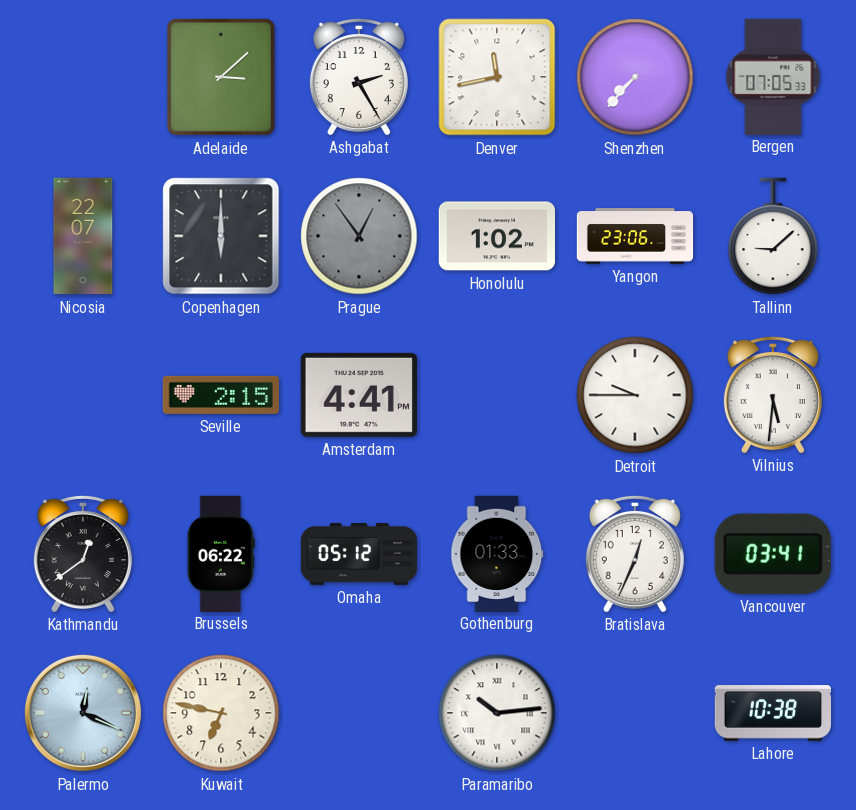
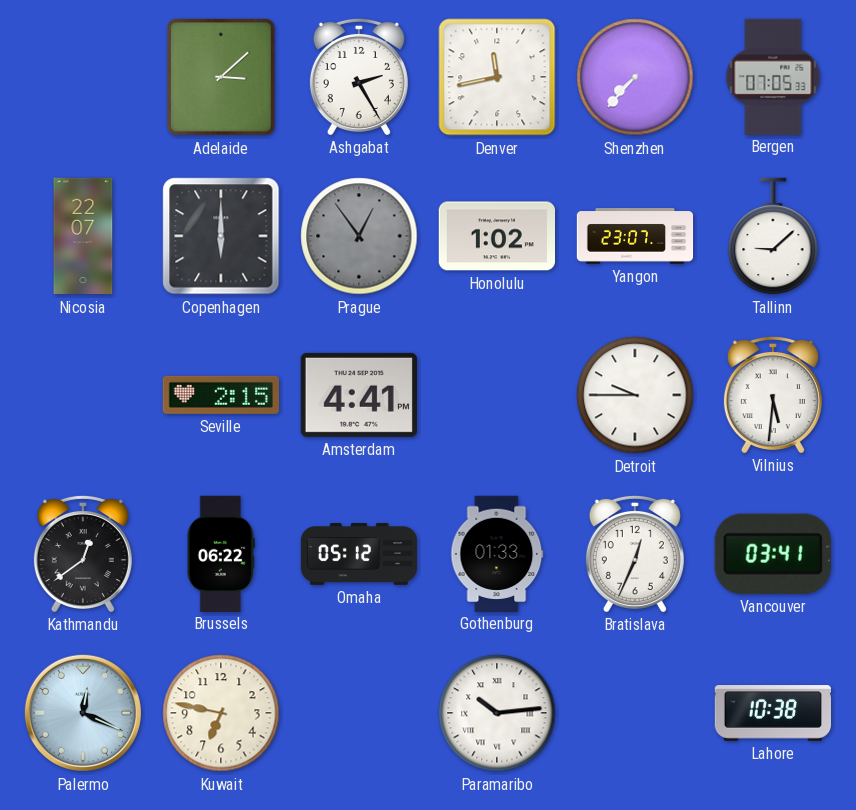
Yangon: 23:06 -> 23:07
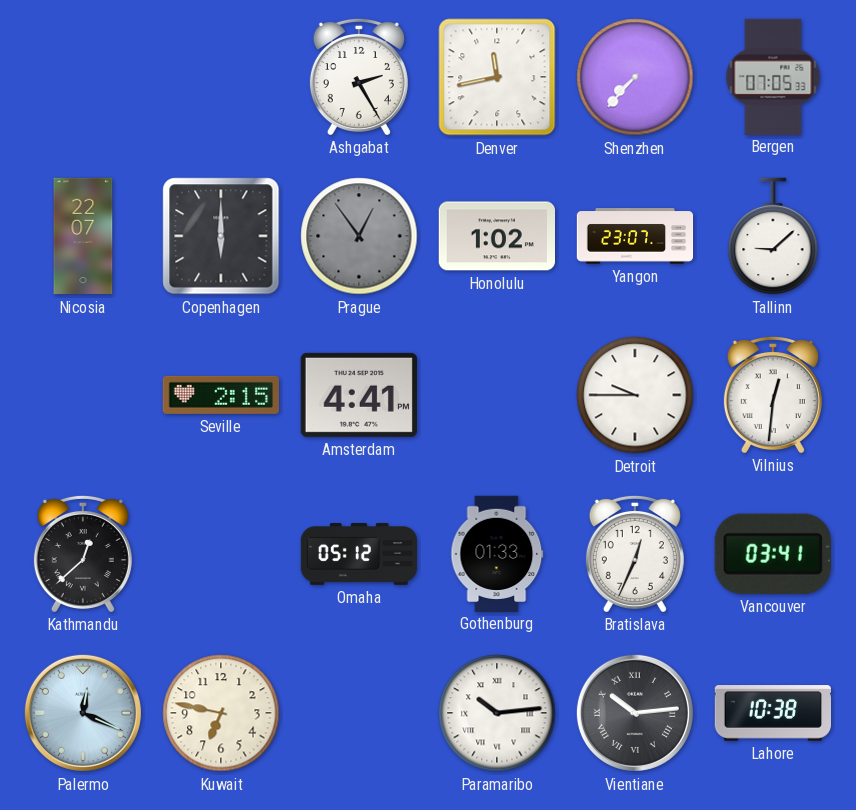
Adelaide: 3:08 -> none
Vilnius: 5:31 -> 12:31
Kathmandu: 12:39 -> 12:38
Brussels: 06:22 -> none
Vientiane: none -> 10:14
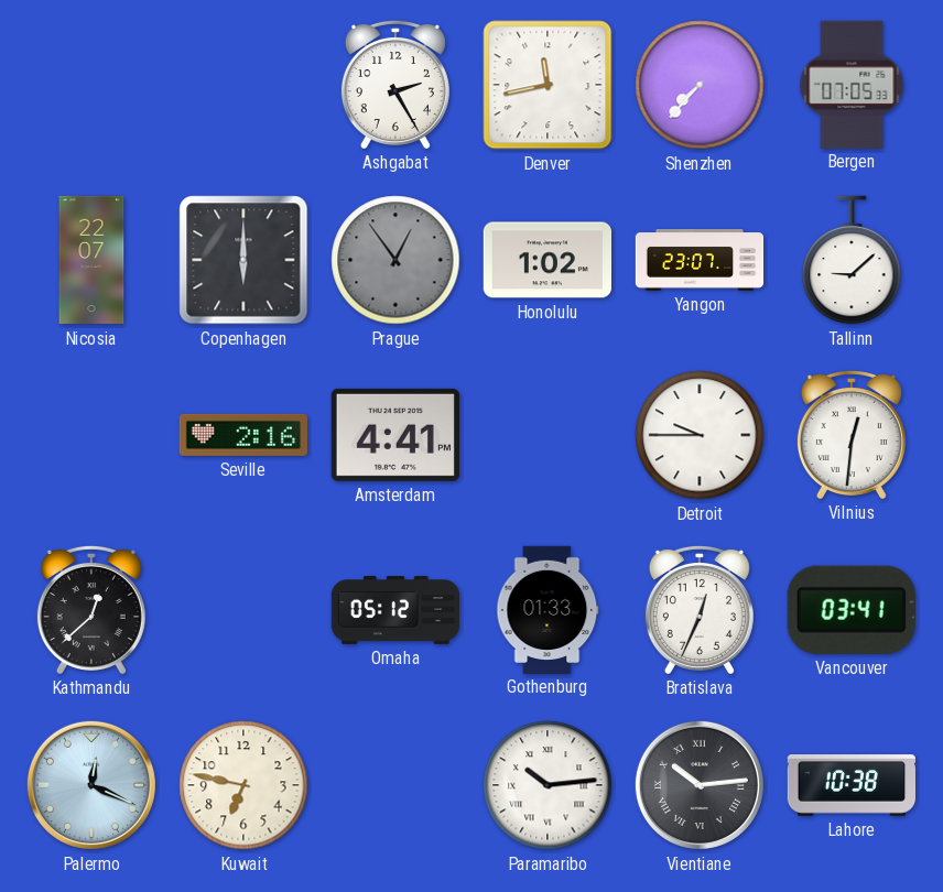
Seville: 2:15 -> 2:16
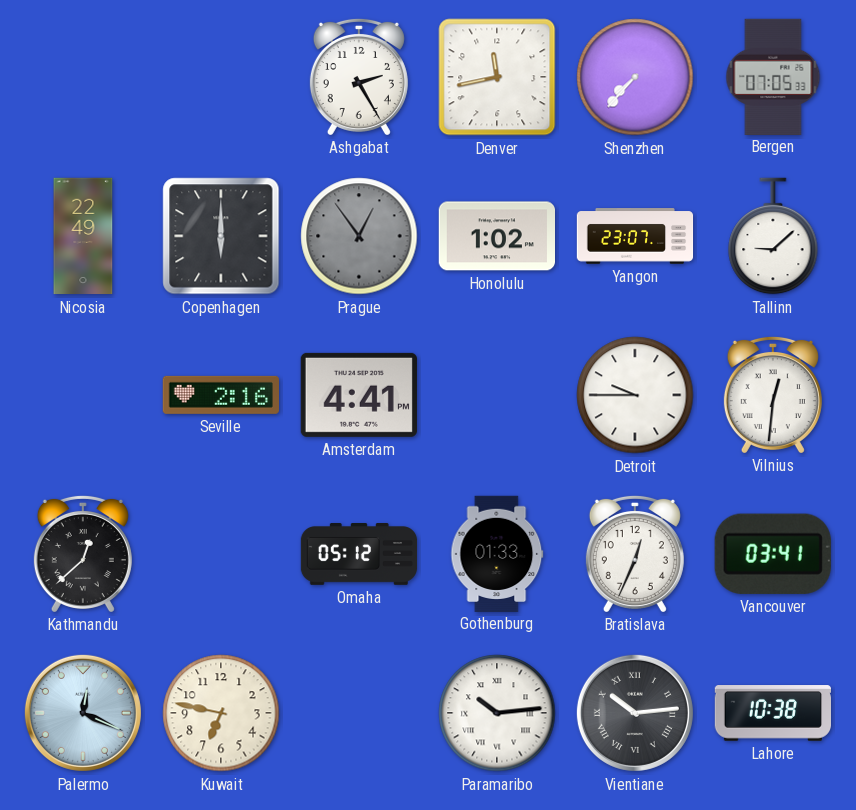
Nicosia: 22:07 -> 22:49
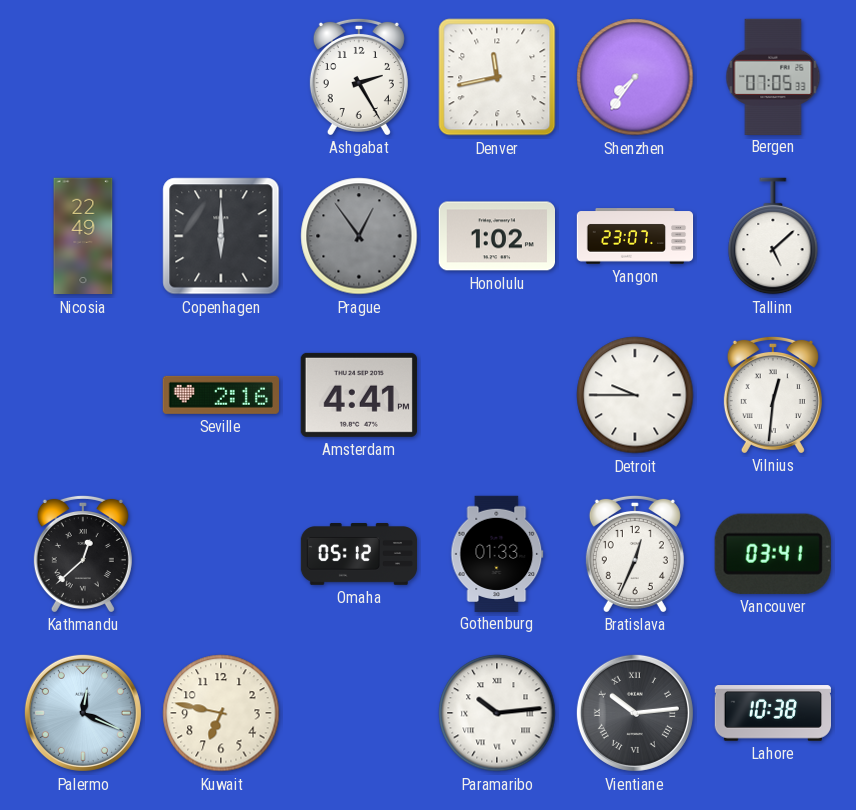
Shenzhen: 7:37 -> 7:36
Tallinn: 9:08 -> 5:08
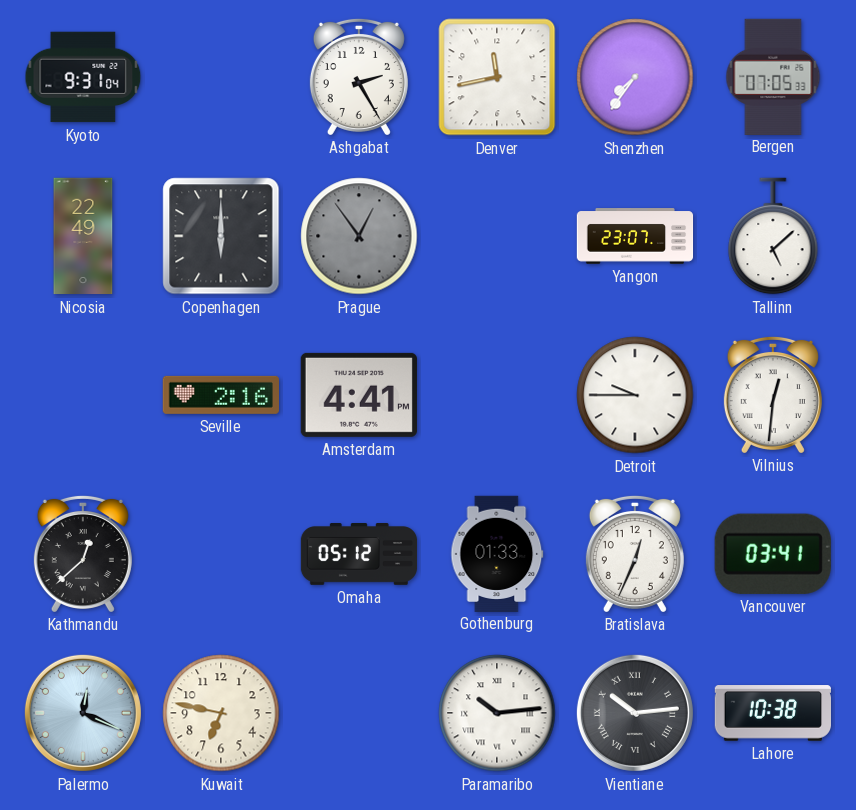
Kyoto: none -> 9:31
Honolulu: 1:02 -> none
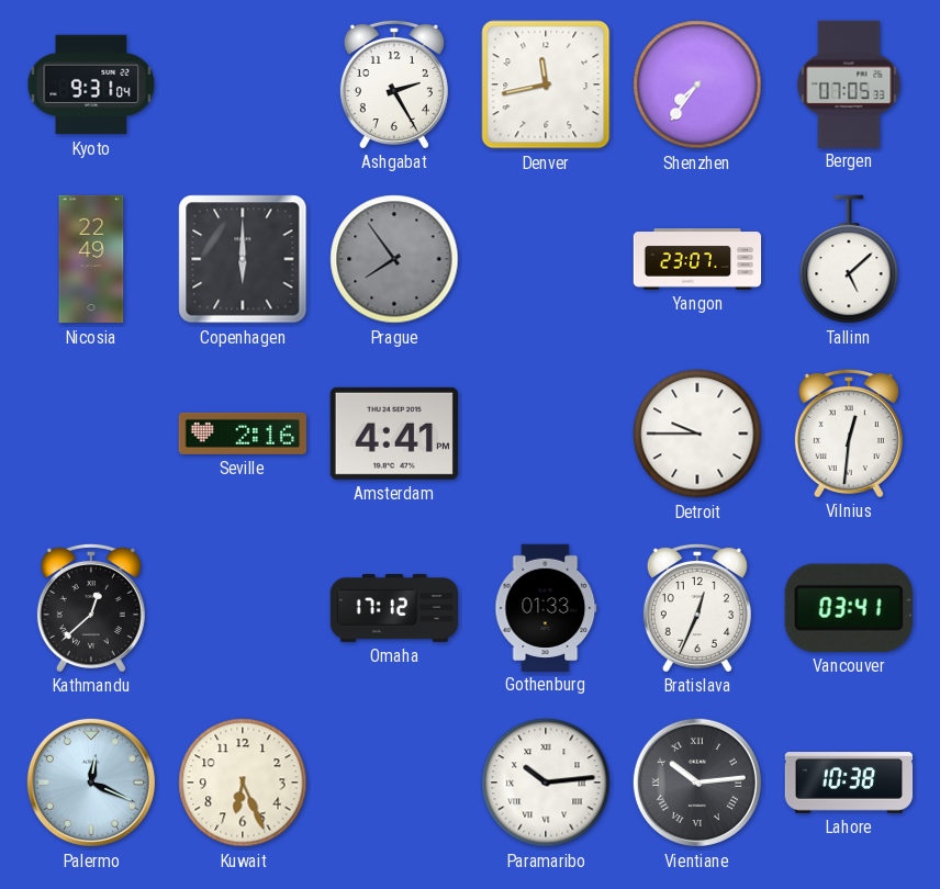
Prague: 12:54 -> 7:54
Omaha: 05:12 -> 17:12
Kuwait: 6:47 -> 6:26
